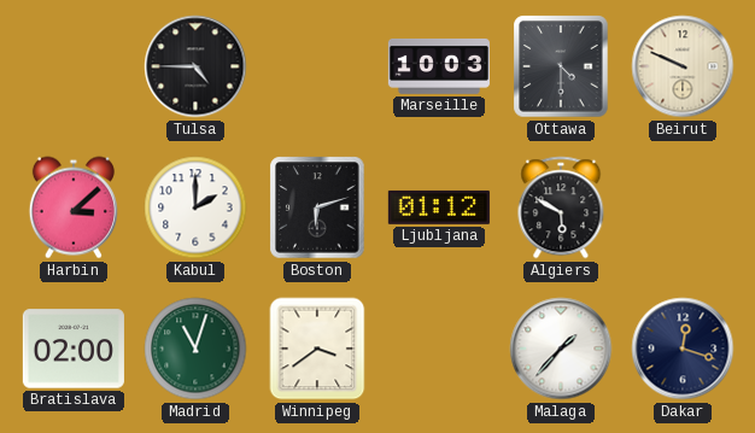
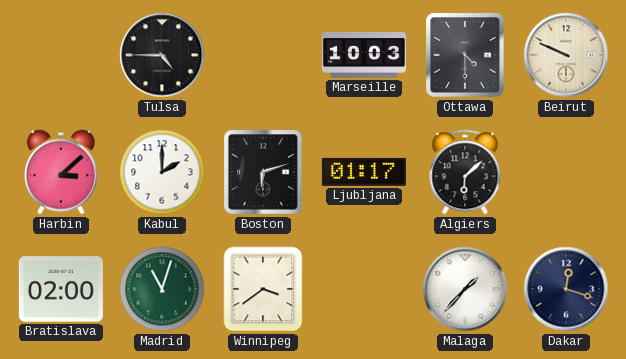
Ljubljana: 01:12 -> 01:17
Algiers: 5:50 -> 6:08
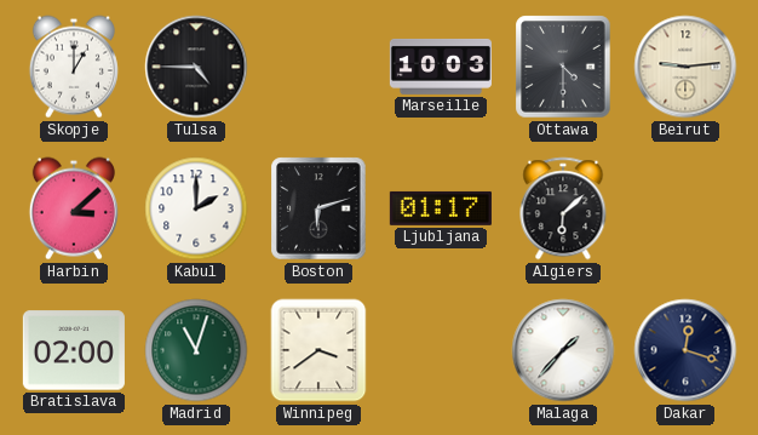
Skopje: none -> 1:00
Beirut: 9:49 -> 9:14
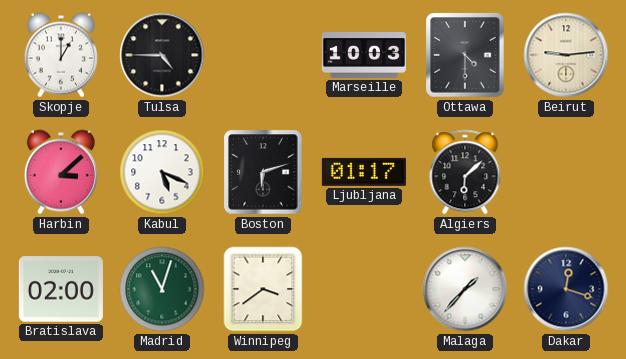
Kabul: 2:00 -> 5:19
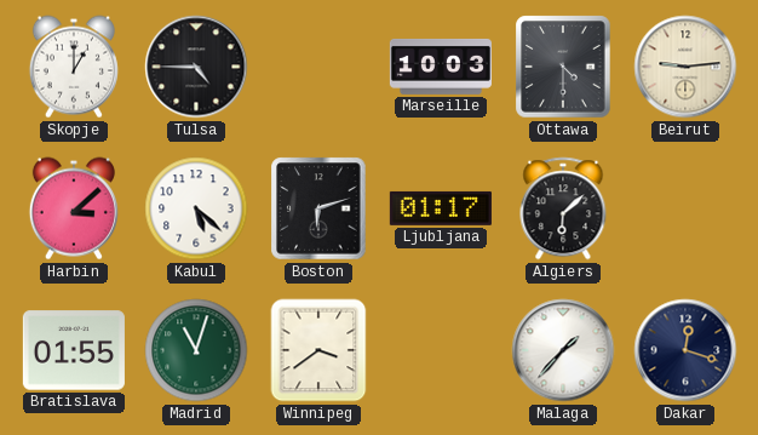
Kabul: 5:19 -> 5:22
Bratislava: 02:00 -> 01:55
